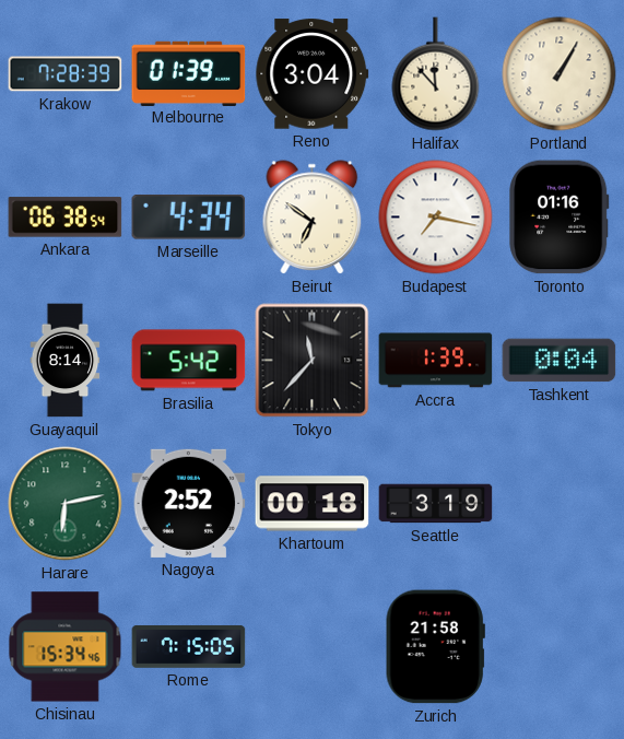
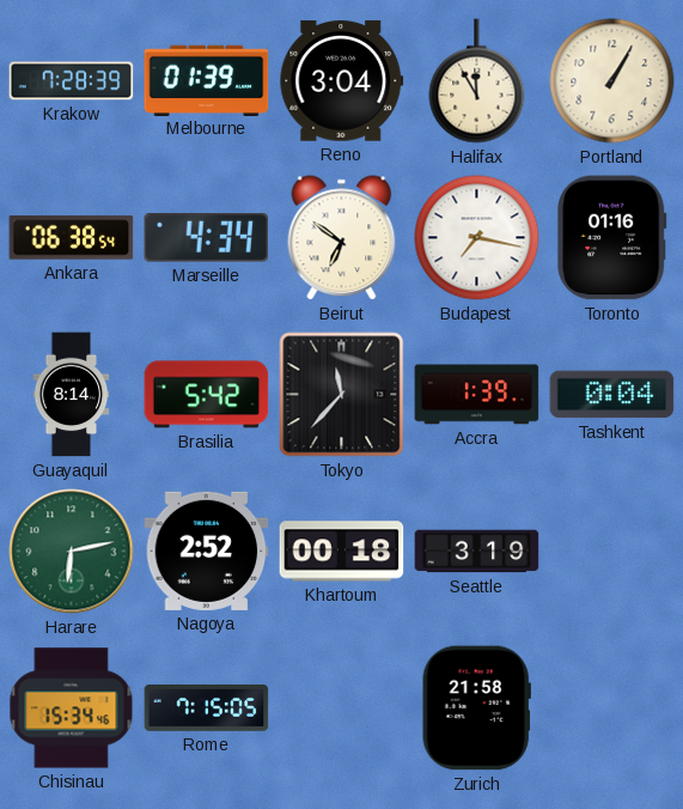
Halifax: 11:53 -> 11:55
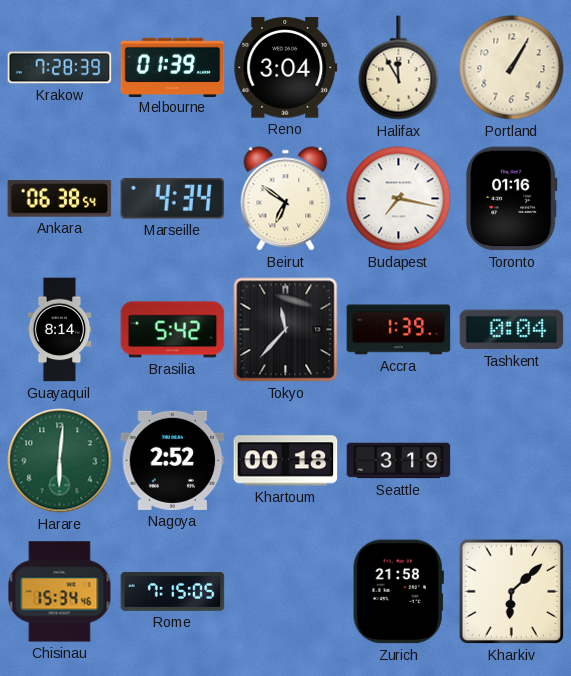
Harare: 6:13 -> 6:01
Kharkiv: none -> 6:08
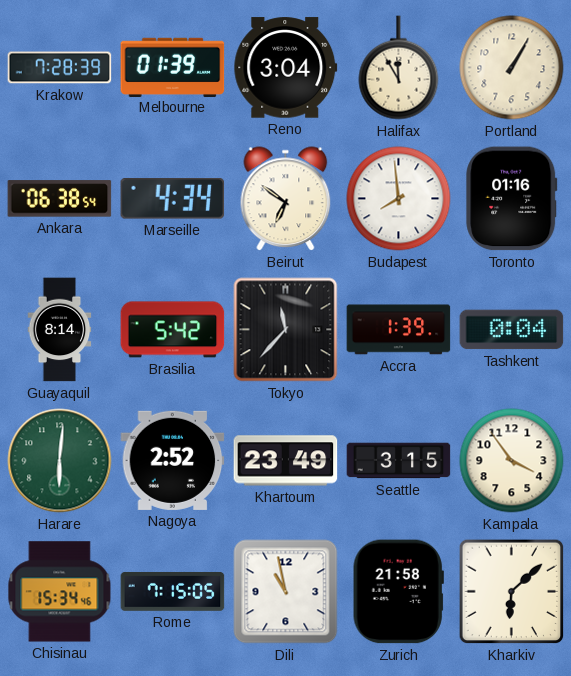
Budapest: 7:17 -> 7:59
Khartoum: 00:18 -> 23:49
Seattle: 3:19 -> 3:15
Kampala: none -> 3:54
Dili: none -> 10:58
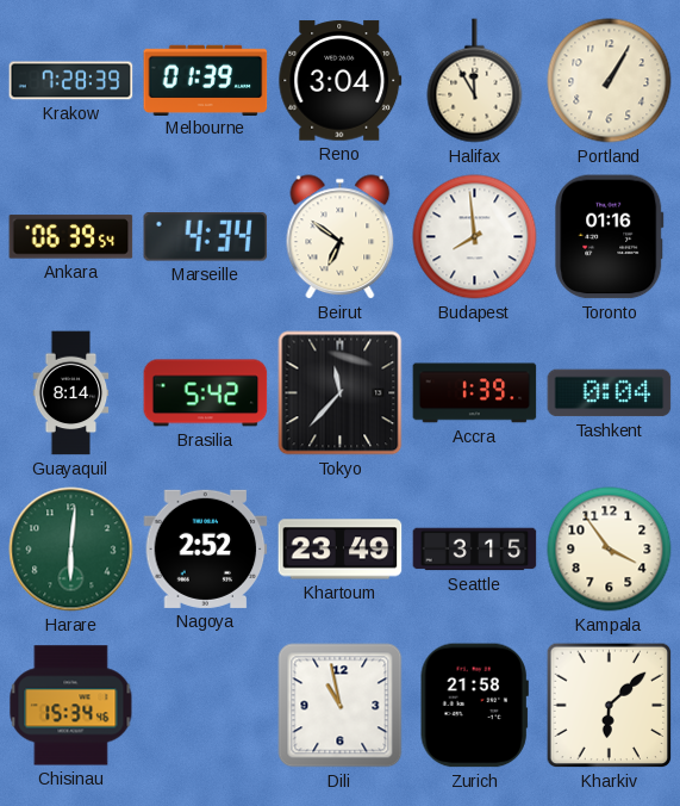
Ankara: 06:38 -> 06:39
Rome: 7:15 -> none
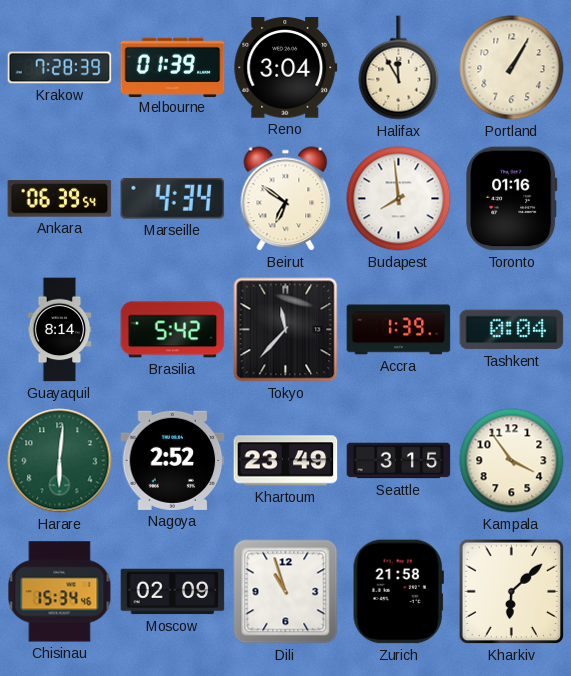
Moscow: none -> 02:09
Dili: 10:58 -> 10:57
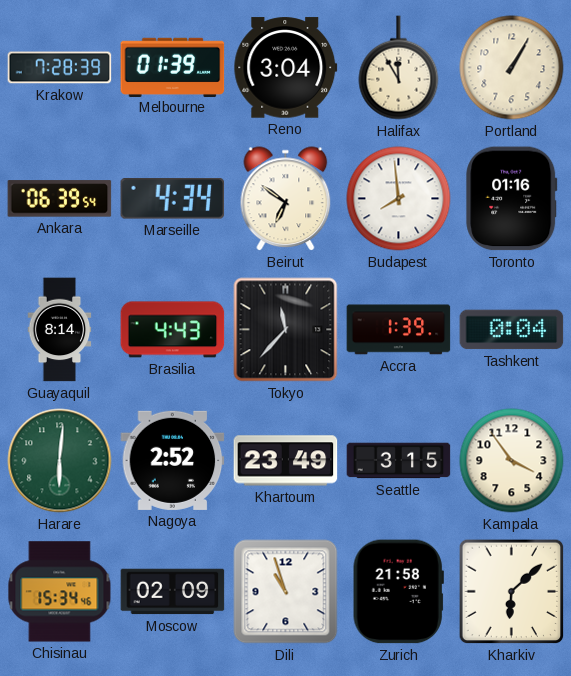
Brasilia: 5:42 -> 4:43
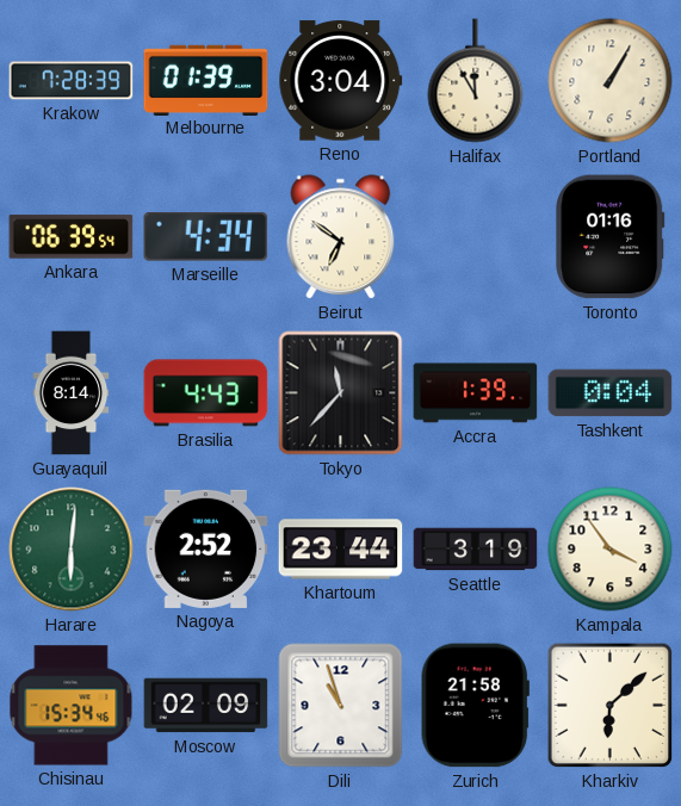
Budapest: 7:59 -> none
Khartoum: 23:49 -> 23:44
Seattle: 3:15 -> 3:19
